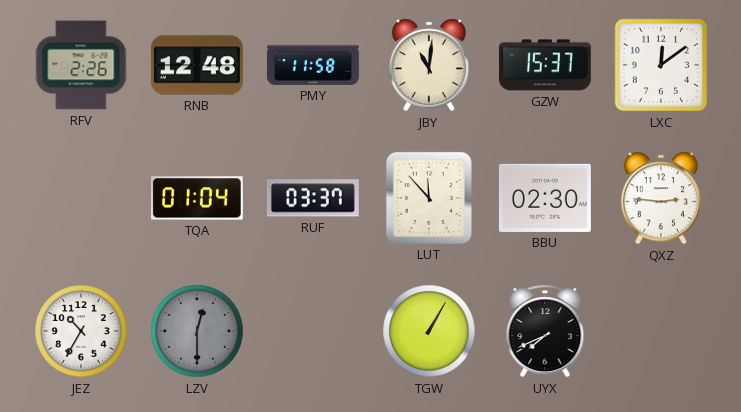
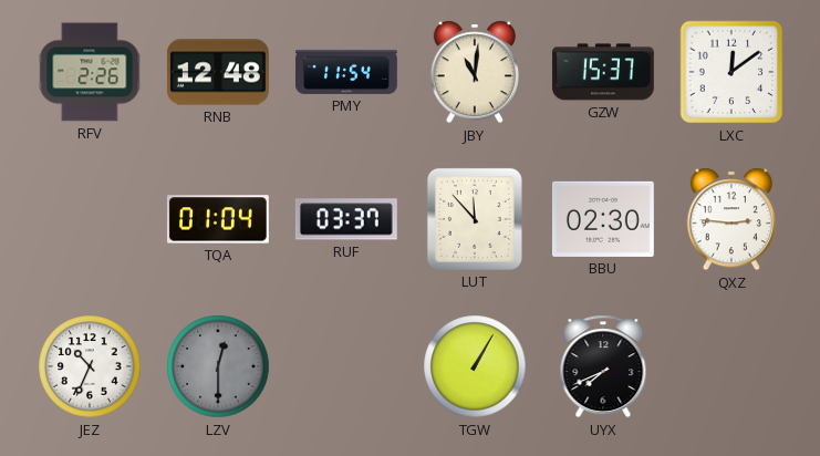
PMY: 11:58 -> 11:54
JEZ: 10:35 -> 10:34
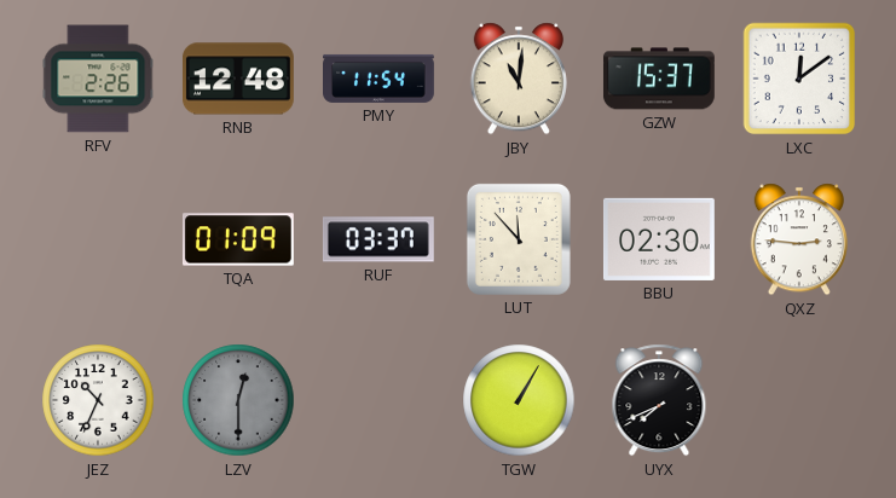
TQA: 01:04 -> 01:09
